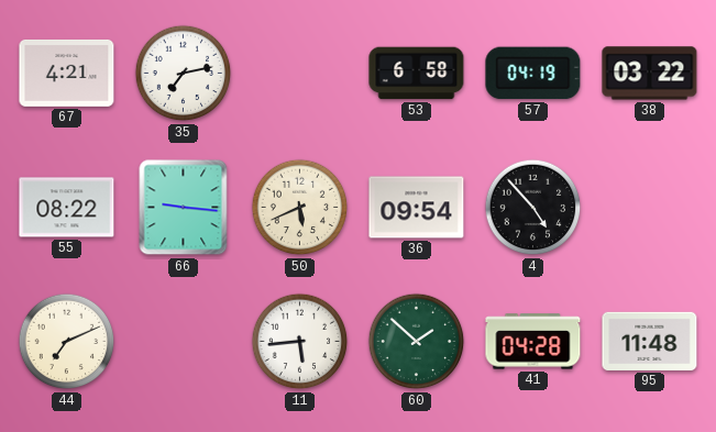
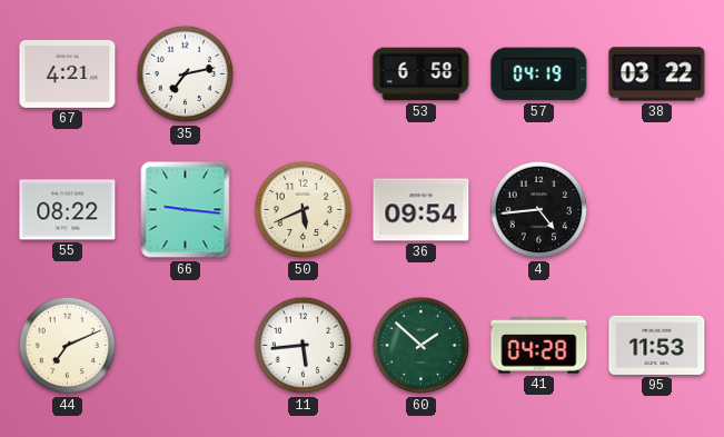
4: 4:53 -> 4:44
95: 11:48 -> 11:53
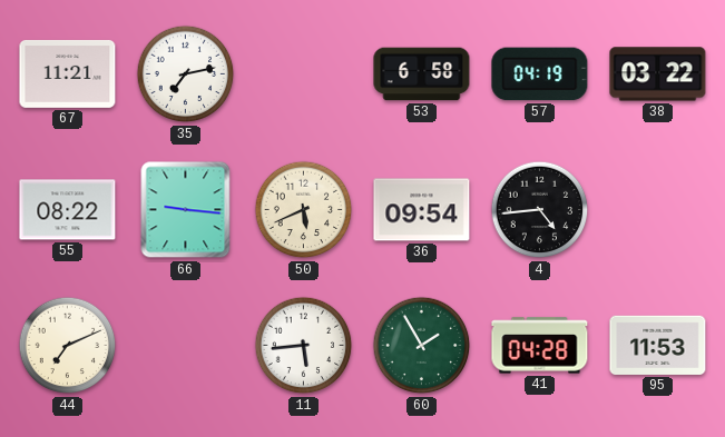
67: 4:21 -> 11:21
60: 1:52 -> 1:55
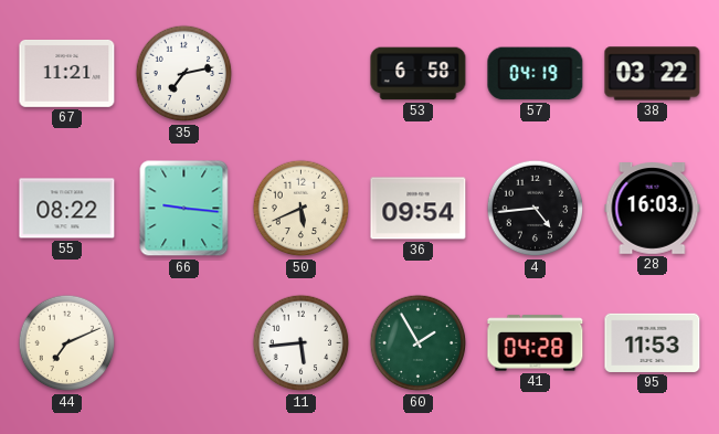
28: none -> 16:03
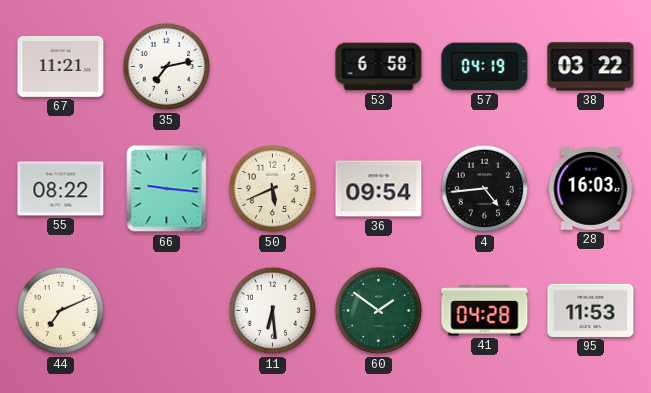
11: 5:44 -> 6:29
60: 1:55 -> 1:51
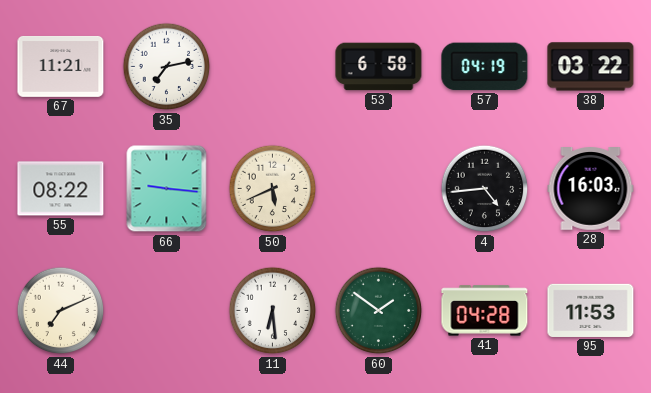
36: 09:54 -> none
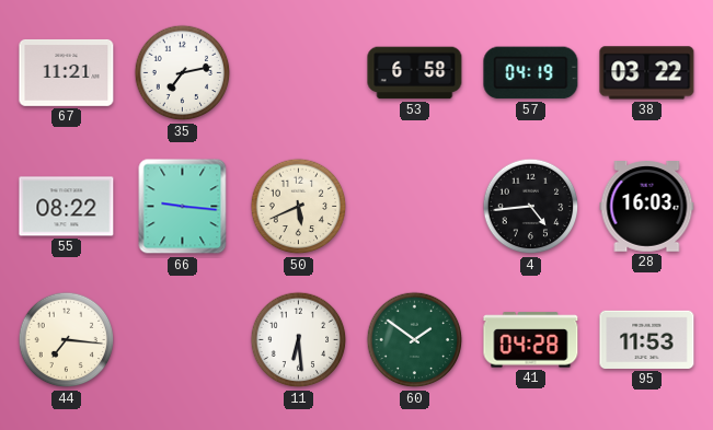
44: 7:11 -> 7:16
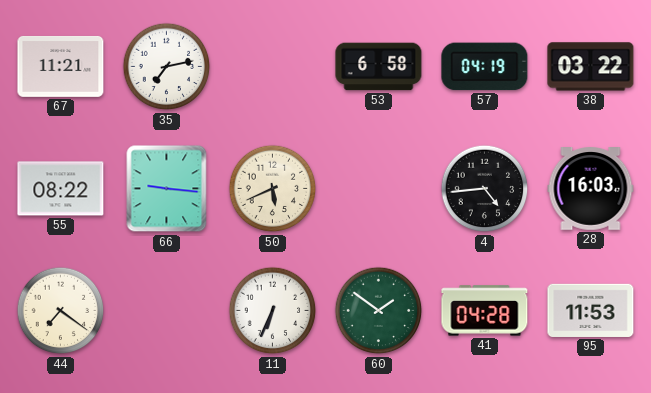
44: 7:16 -> 7:21
11: 6:29 -> 6:34
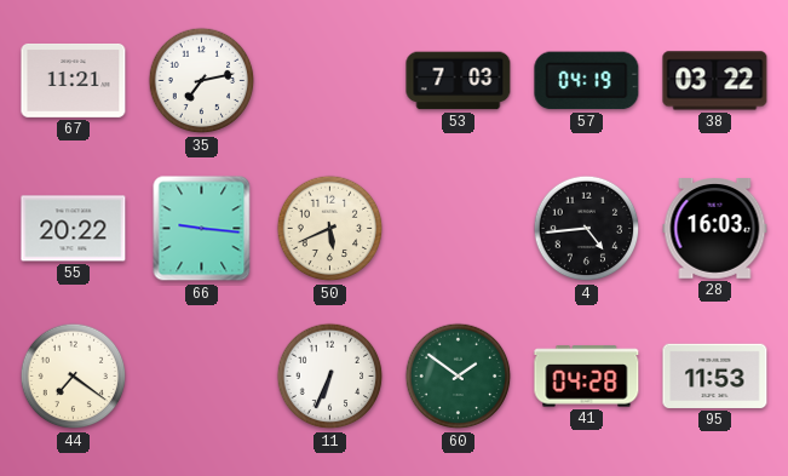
53: 6:58 -> 7:03
55: 08:22 -> 20:22
